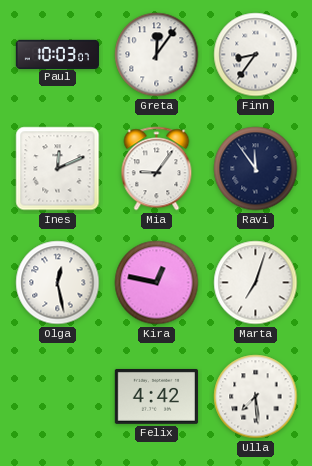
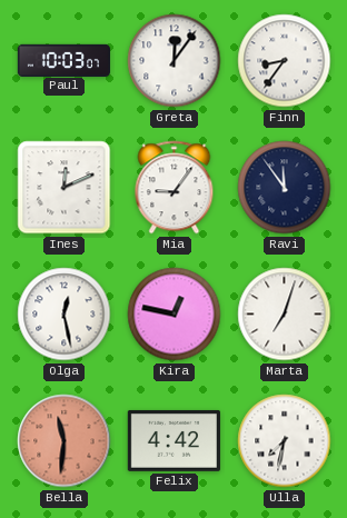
Bella: none -> 11:31
Ulla: 7:29 -> 7:32
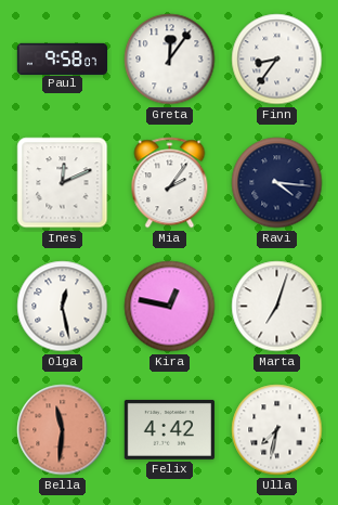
Paul: 10:03 -> 9:58
Mia: 9:06 -> 2:06
Ravi: 11:54 -> 4:16
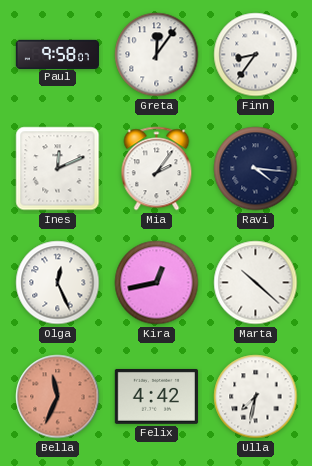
Olga: 12:28 -> 12:26
Kira: 12:47 -> 12:43
Marta: 7:03 -> 10:22
Bella: 11:31 -> 11:34
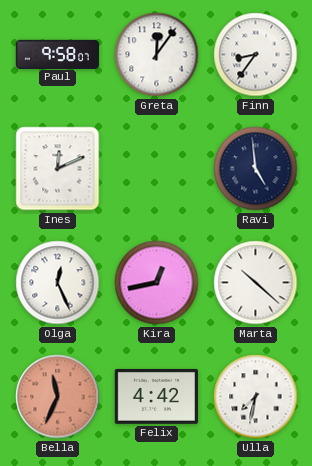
Mia: 2:06 -> none
Ravi: 4:16 -> 4:59
